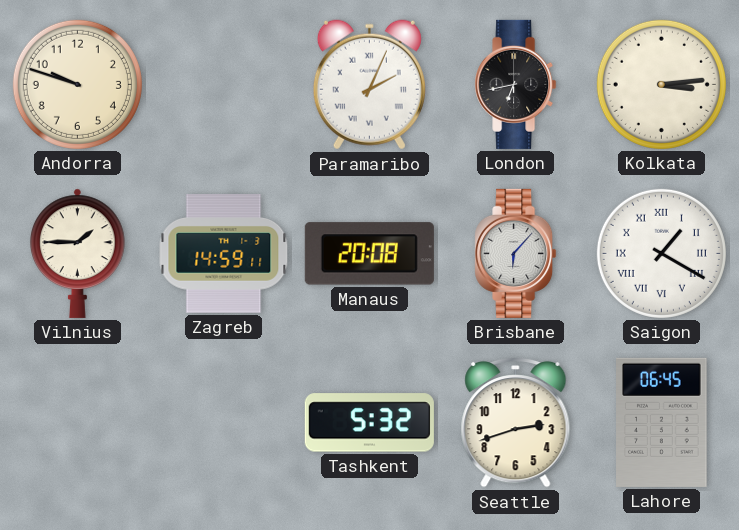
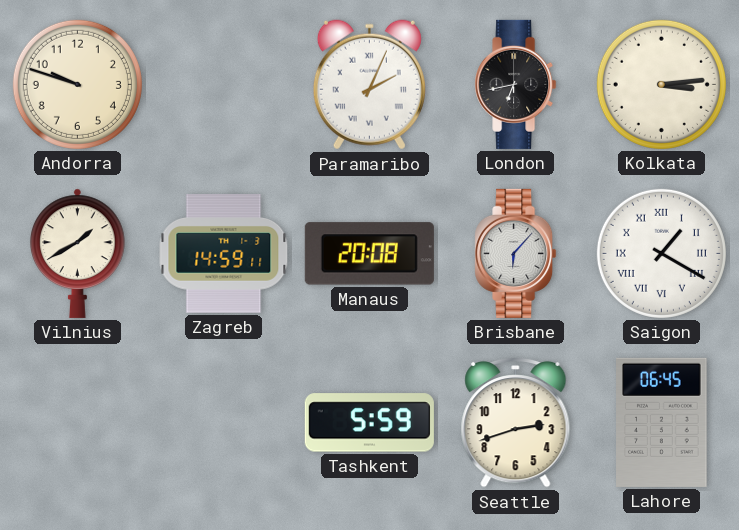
Vilnius: 1:45 -> 1:40
Tashkent: 5:32 -> 5:59
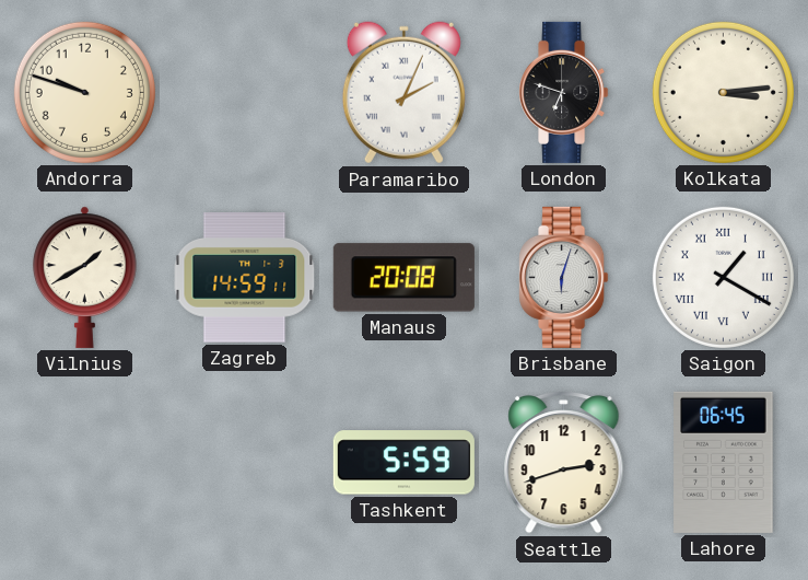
London: 6:43 -> 6:48
Brisbane: 6:07 -> 6:03
